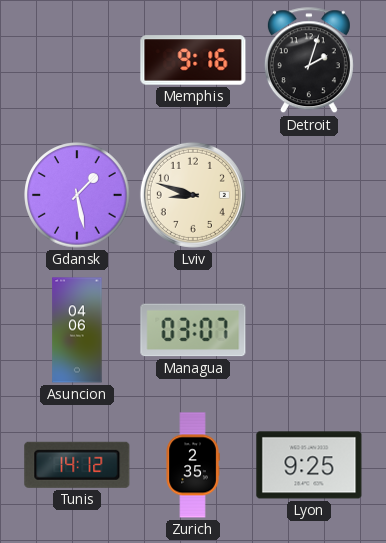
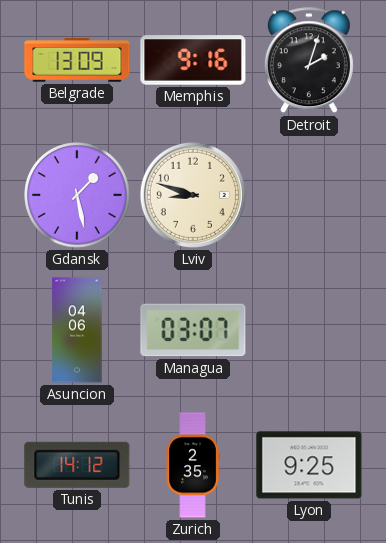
Belgrade: none -> 13:09
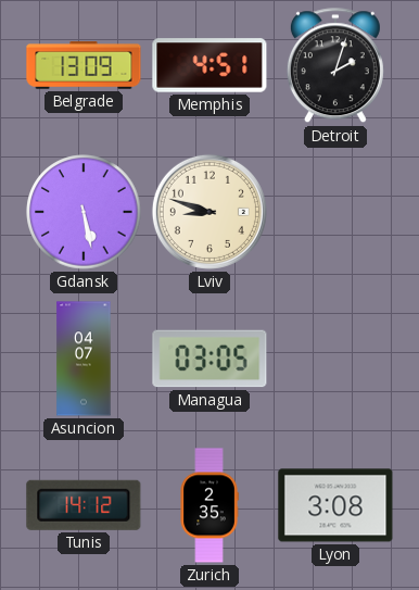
Memphis: 9:16 -> 4:51
Gdansk: 1:28 -> 5:28
Asuncion: 04:06 -> 04:07
Managua: 03:07 -> 03:05
Lyon: 9:25 -> 3:08
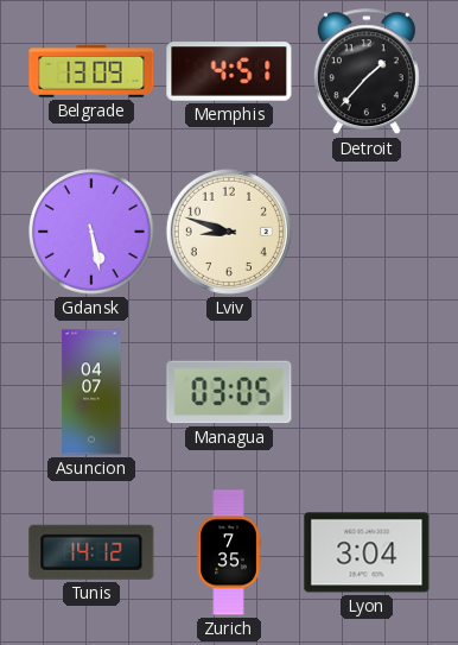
Detroit: 2:03 -> 1:37
Zurich: 2:35 -> 7:35
Lyon: 3:08 -> 3:04
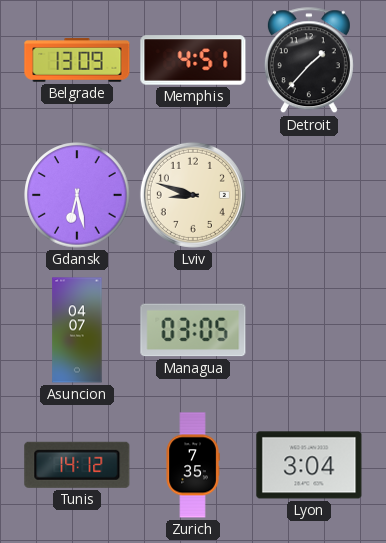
Gdansk: 5:28 -> 6:28
